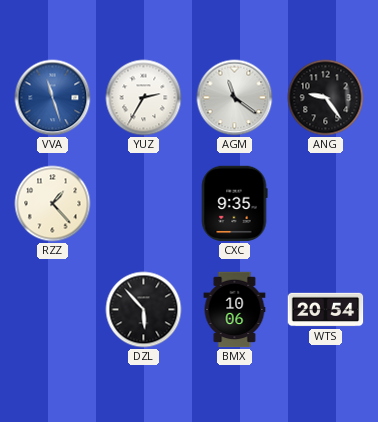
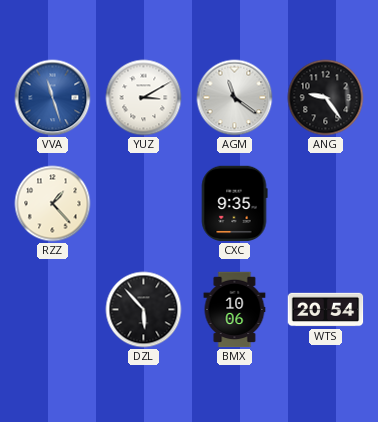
YUZ: 2:35 -> 3:10
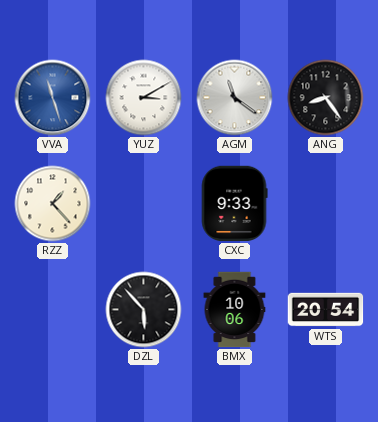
ANG: 9:24 -> 8:24
CXC: 9:35 -> 9:33
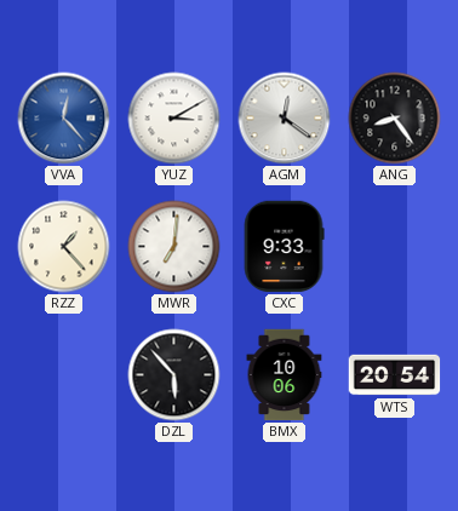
VVA: 11:27 -> 12:23
AGM: 11:21 -> 12:21
MWR: none -> 7:01
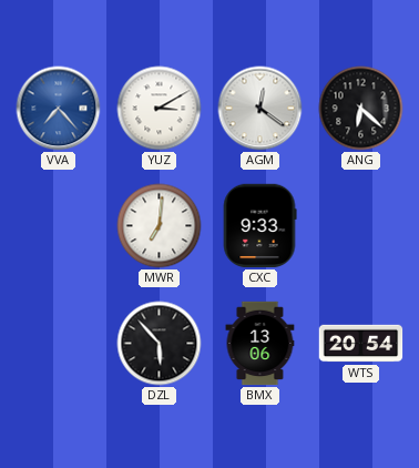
VVA: 12:23 -> 7:23
ANG: 8:24 -> 6:22
RZZ: 1:23 -> none
BMX: 10:06 -> 13:06
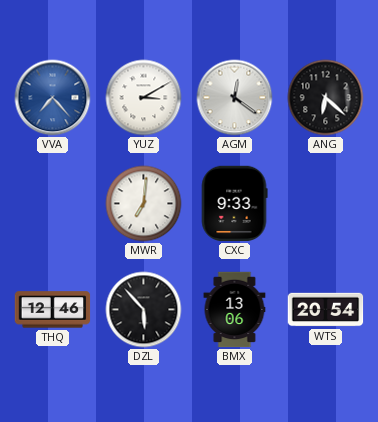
THQ: none -> 12:46
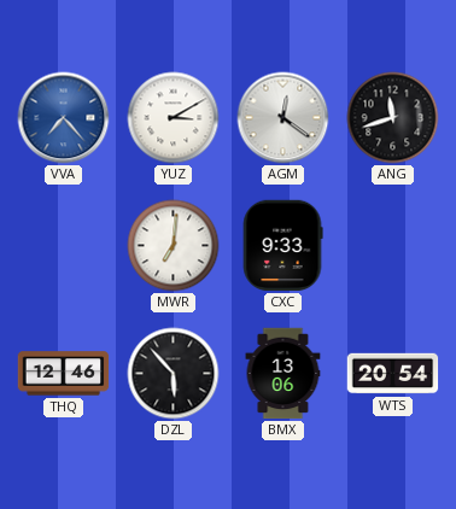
ANG: 6:22 -> 11:42
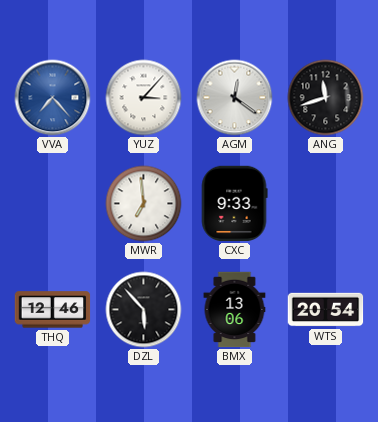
YUZ: 3:10 -> 3:07
MWR: 7:01 -> 6:59
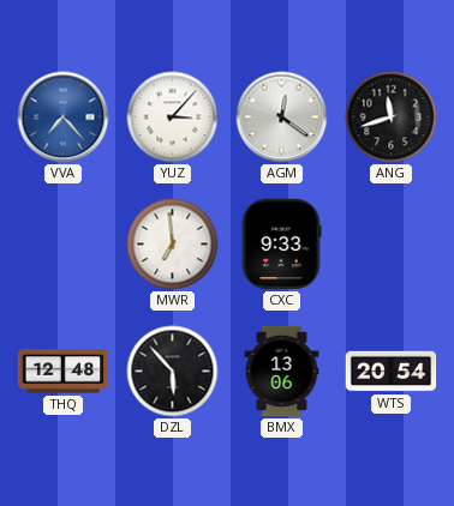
THQ: 12:46 -> 12:48
